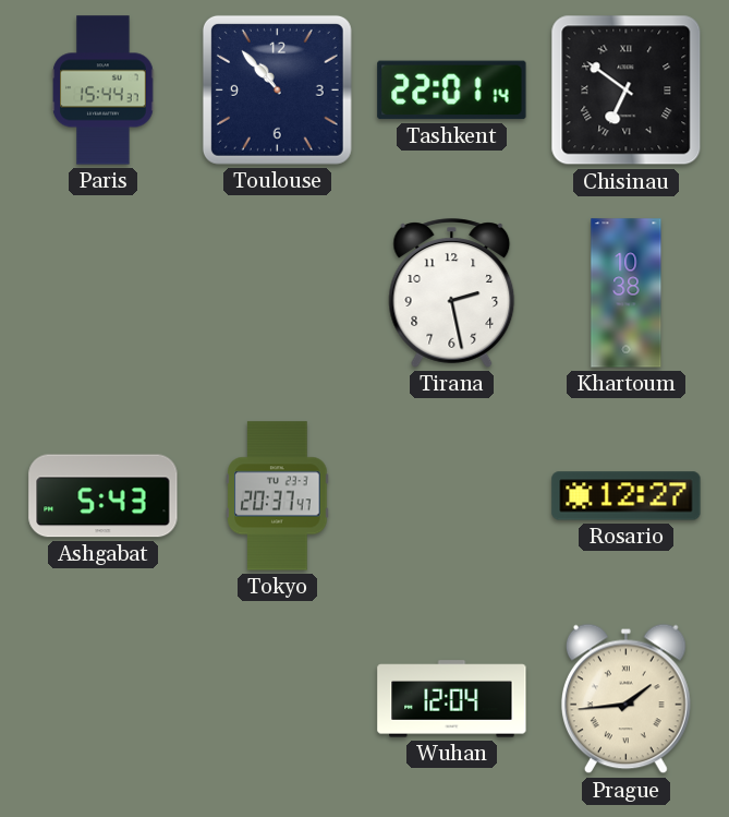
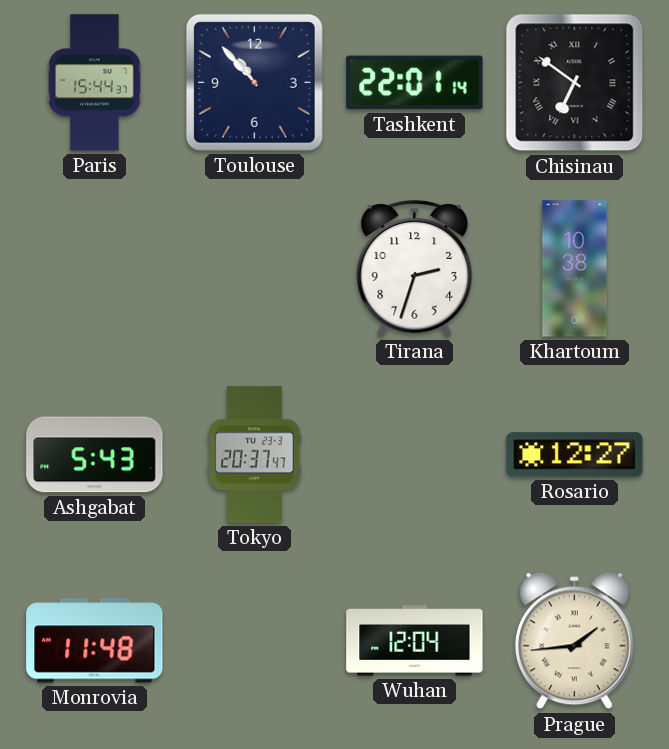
Tirana: 2:28 -> 2:33
Monrovia: none -> 11:48
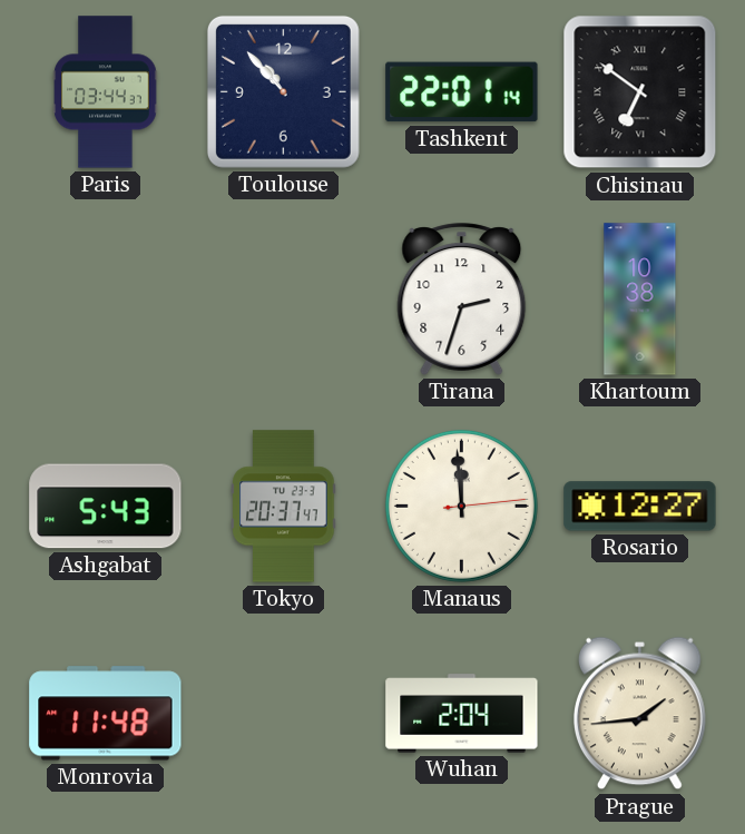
Paris: 15:44 -> 03:44
Manaus: none -> 11:59
Wuhan: 12:04 -> 2:04
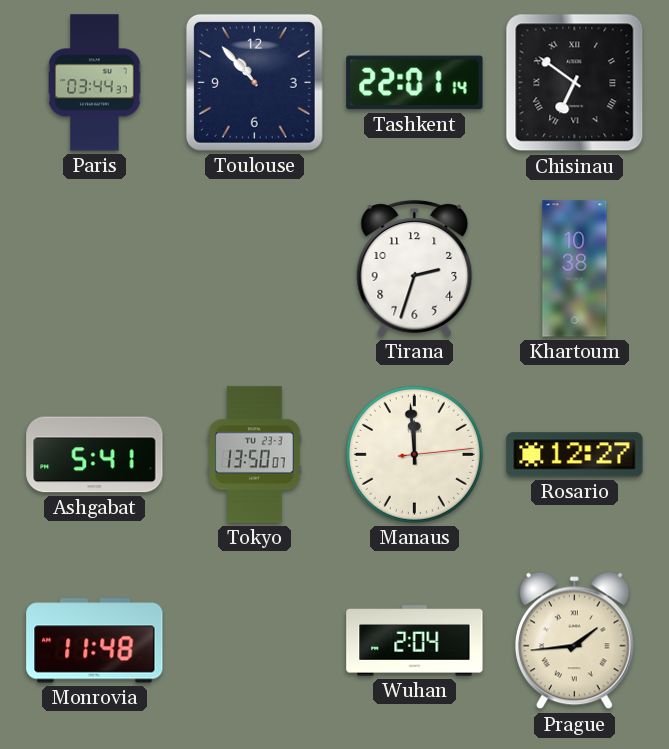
Ashgabat: 5:43 -> 5:41
Tokyo: 20:37 -> 13:50
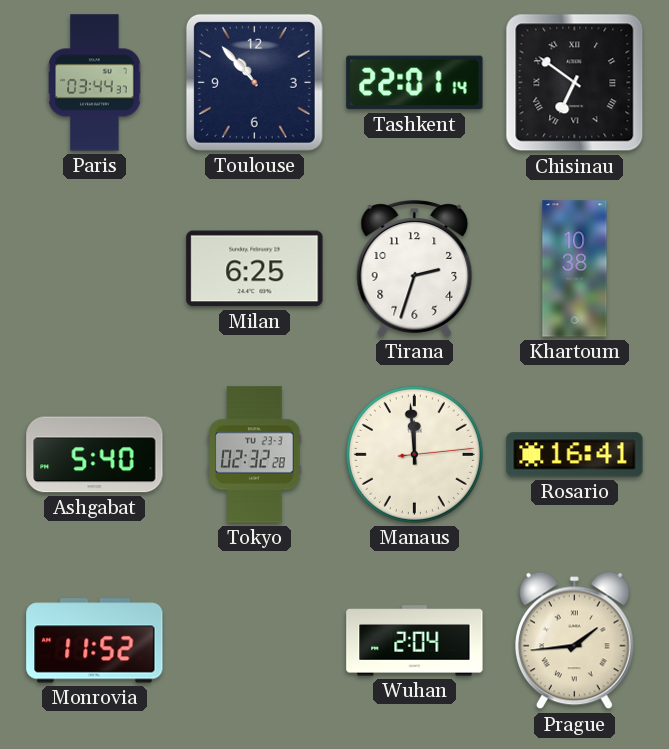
Milan: none -> 6:25
Ashgabat: 5:41 -> 5:40
Tokyo: 13:50 -> 02:32
Rosario: 12:27 -> 16:41
Monrovia: 11:48 -> 11:52
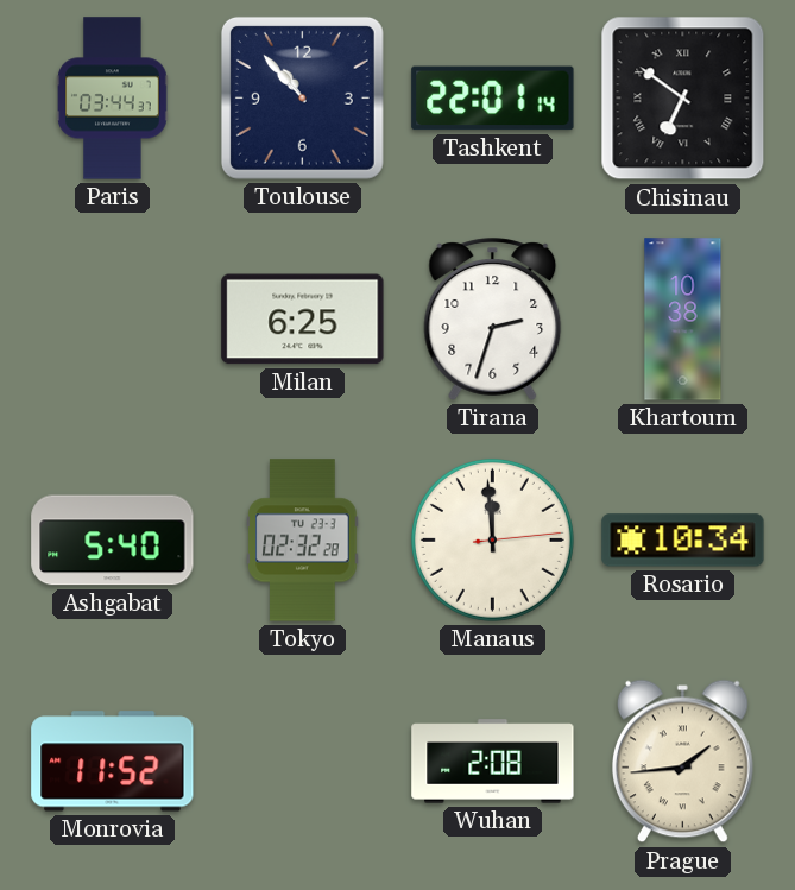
Rosario: 16:41 -> 10:34
Wuhan: 2:04 -> 2:08
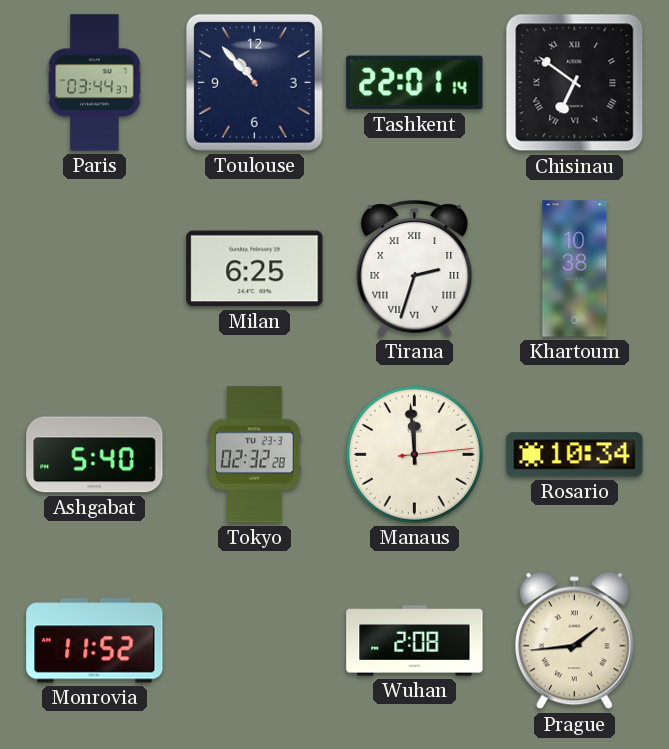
Tirana numerals: Arabic -> Roman
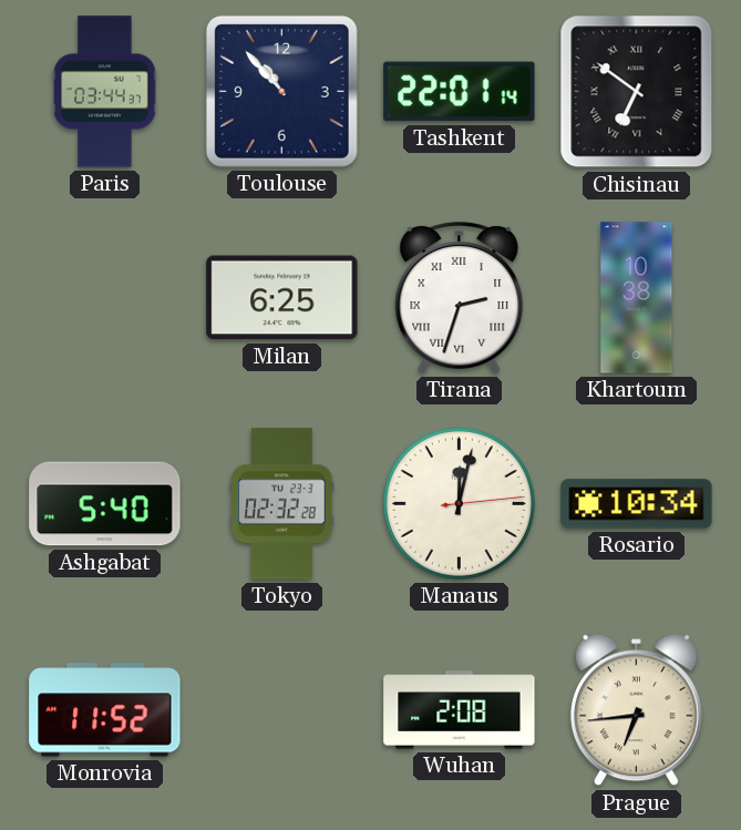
Manaus: 11:59 -> 12:02
Prague: 1:44 -> 6:44
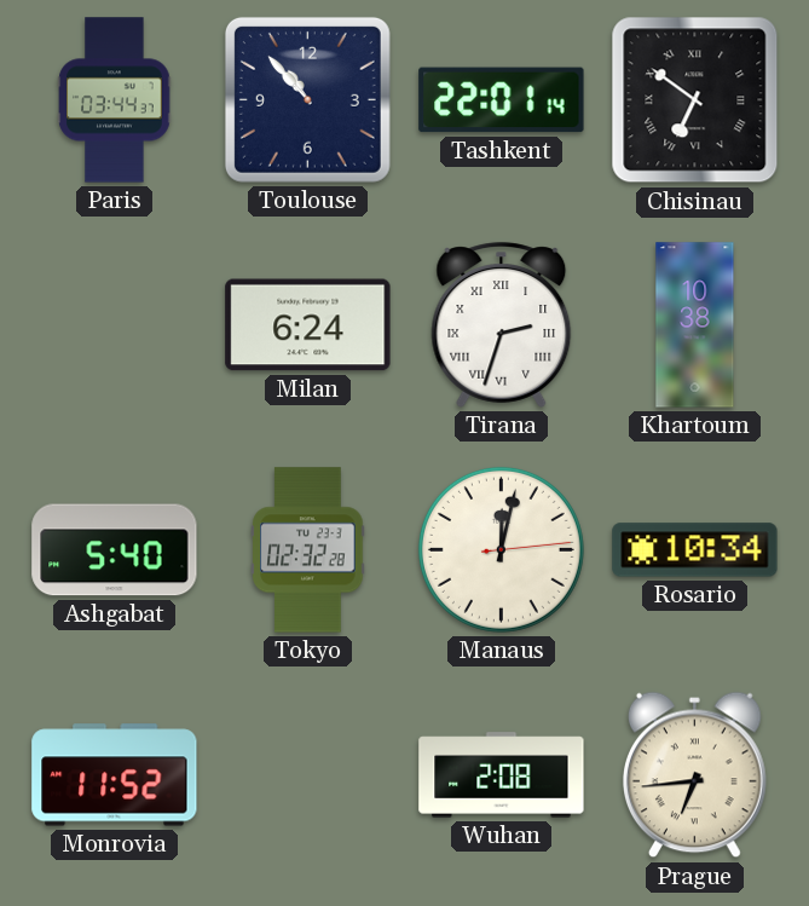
Milan: 6:25 -> 6:24
